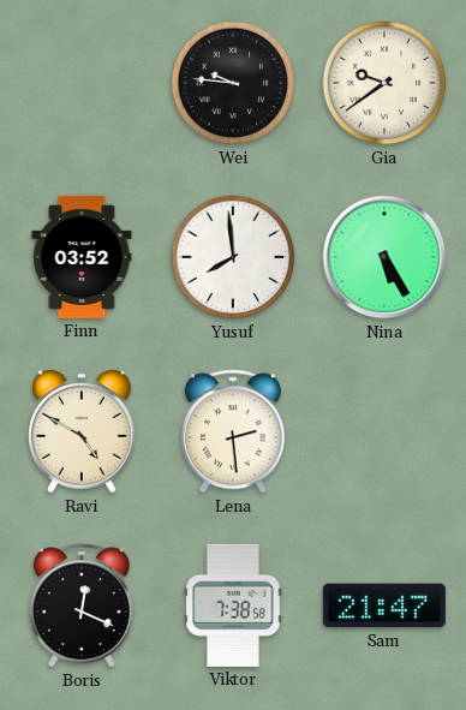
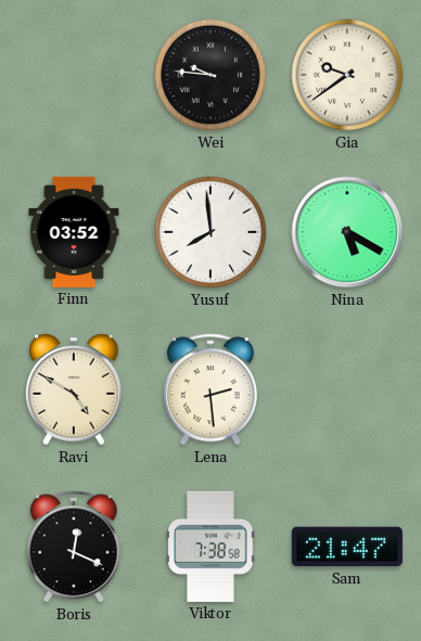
Nina: 5:25 -> 5:20
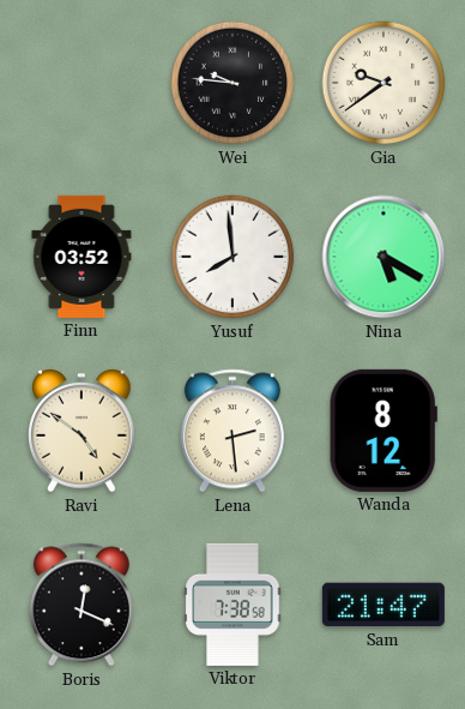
Ravi: 4:50 -> 4:51
Wanda: none -> 8:12
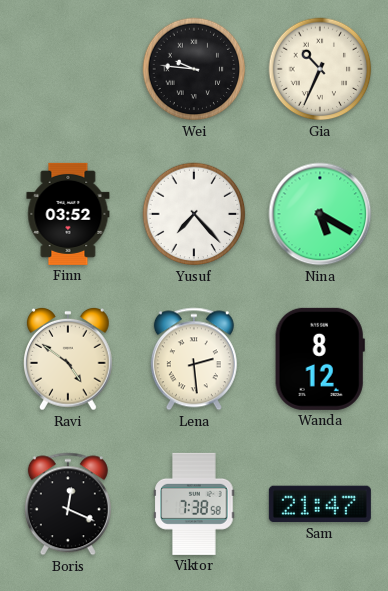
Gia: 9:39 -> 10:34
Yusuf: 7:59 -> 7:23
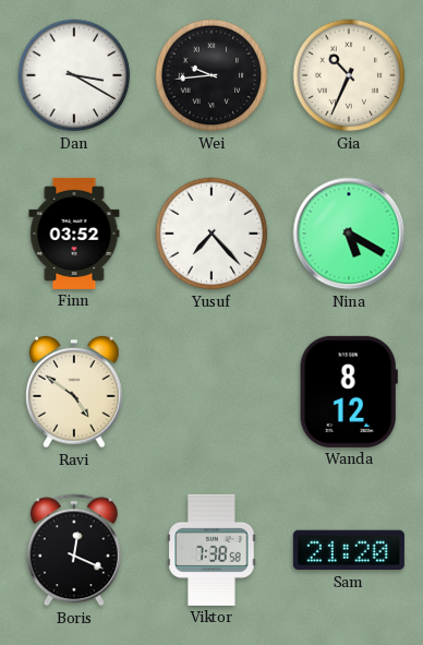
Dan: none -> 3:20
Wei: 9:46 -> 9:44
Lena: 2:29 -> none
Sam: 21:47 -> 21:20
